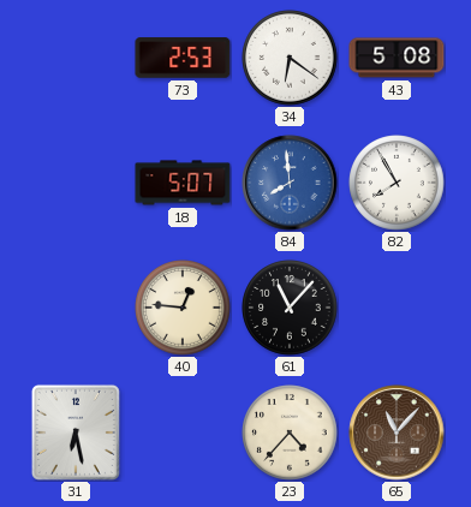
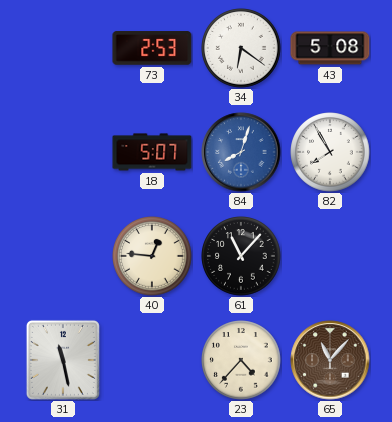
84: 7:59 -> 8:03
31: 6:28 -> 11:28
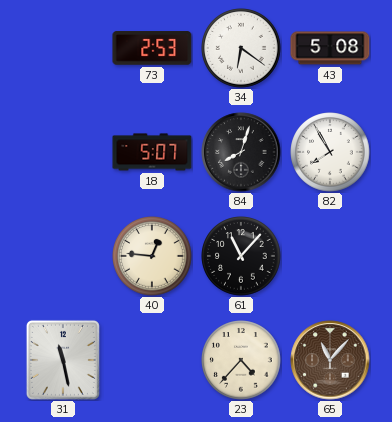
84 dial: blue -> black
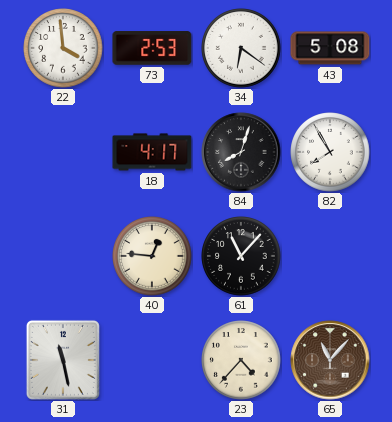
22: none -> 3:59
18: 5:07 -> 4:17
